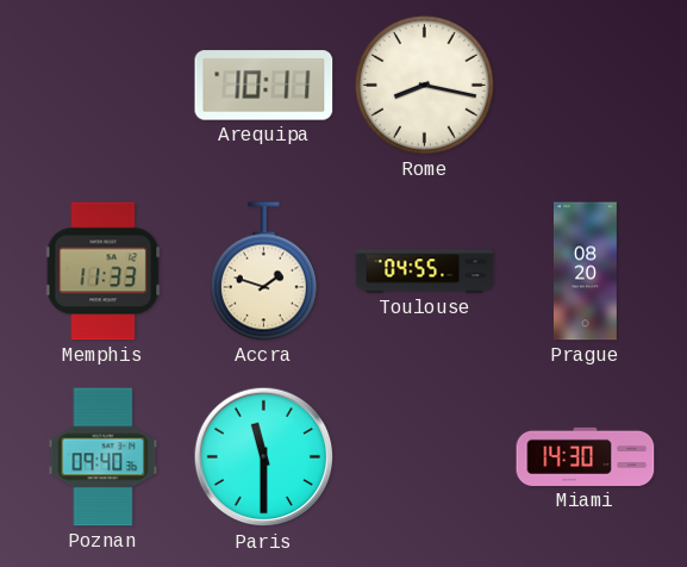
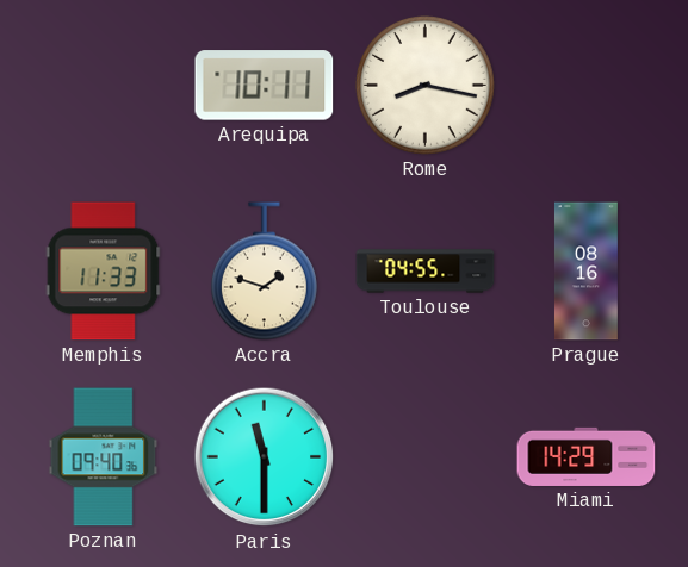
Prague: 08:20 -> 08:16
Miami: 14:30 -> 14:29
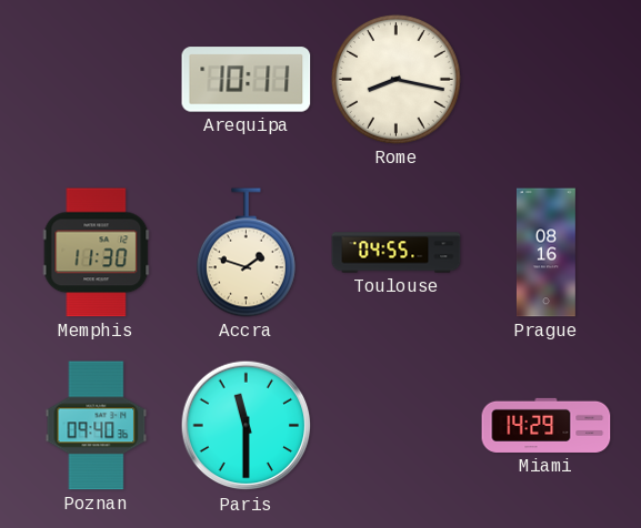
Memphis: 11:33 -> 11:30
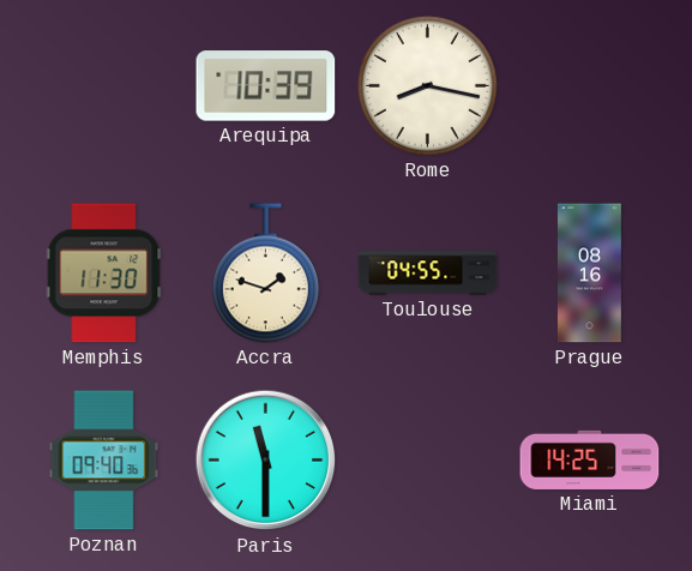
Arequipa: 10:11 -> 10:39
Miami: 14:29 -> 14:25
